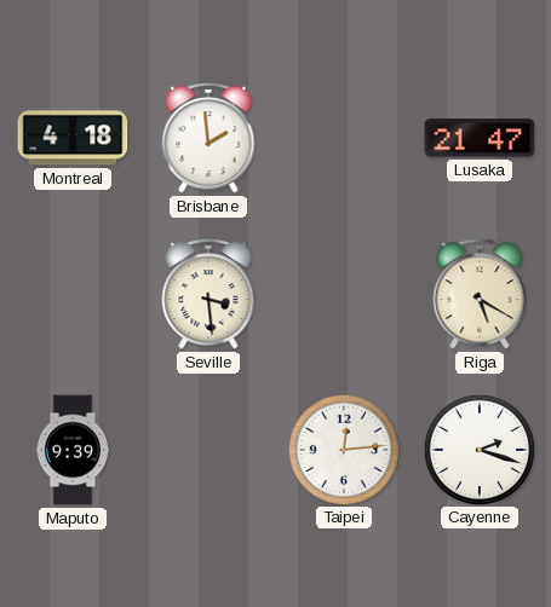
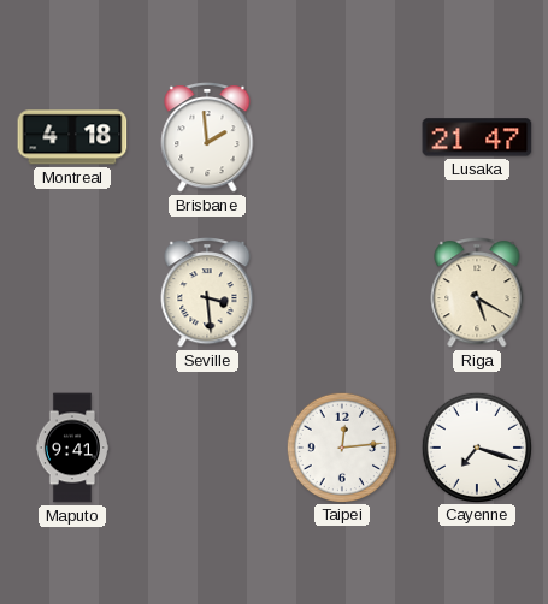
Maputo: 9:39 -> 9:41
Cayenne: 2:18 -> 7:18
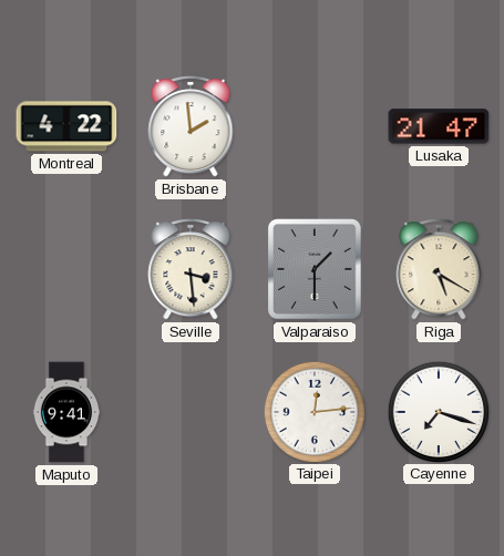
Montreal: 4:18 -> 4:22
Valparaiso: none -> 1:30
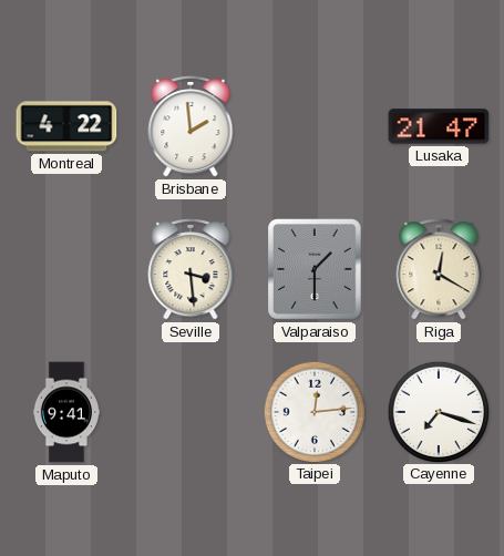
Riga: 5:20 -> 12:20
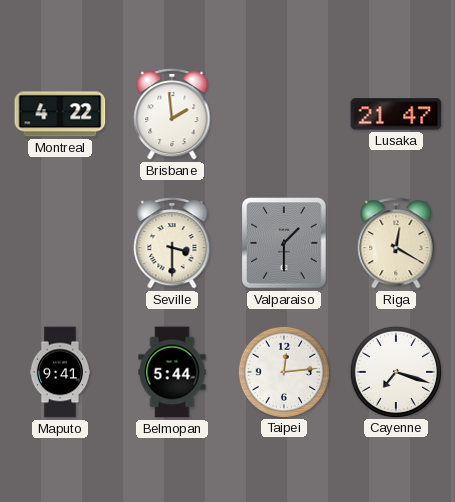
Seville: 3:29 -> 3:30
Belmopan: none -> 5:44
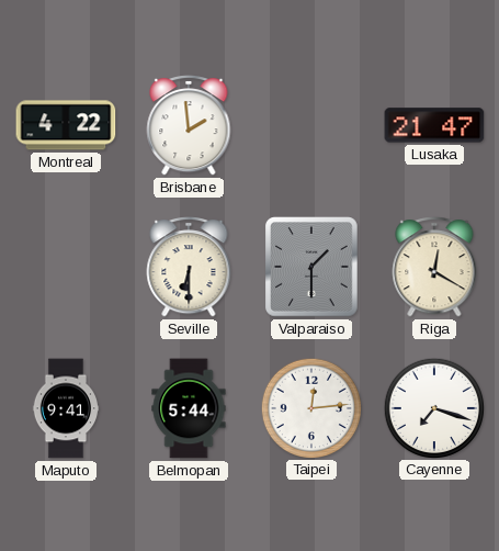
Seville: 3:30 -> 6:30
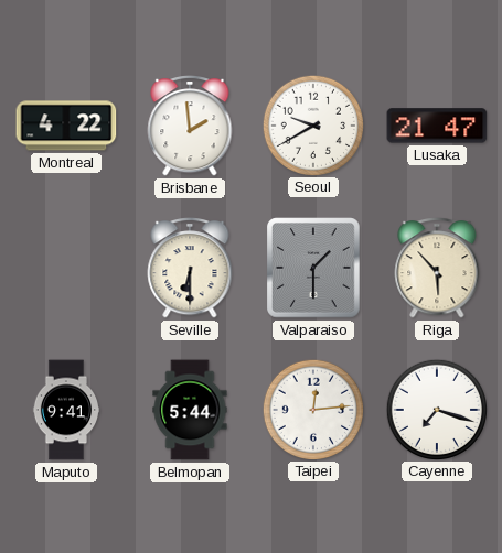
Seoul: none -> 9:40
Riga: 12:20 -> 5:53
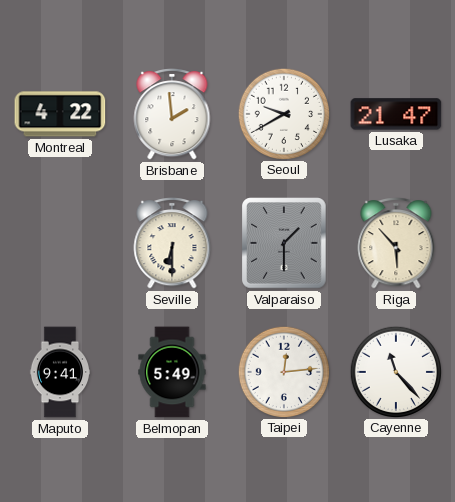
Belmopan: 5:44 -> 5:49
Cayenne: 7:18 -> 11:23
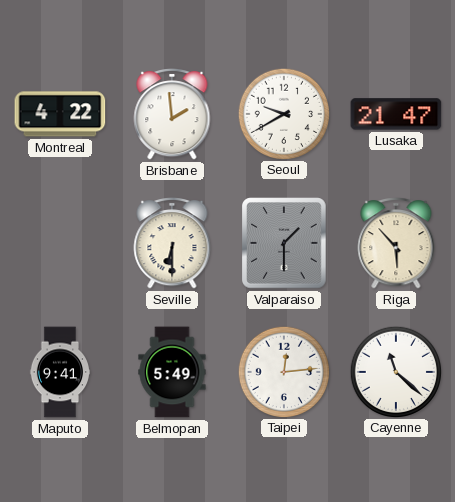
Cayenne: 11:23 -> 11:22
